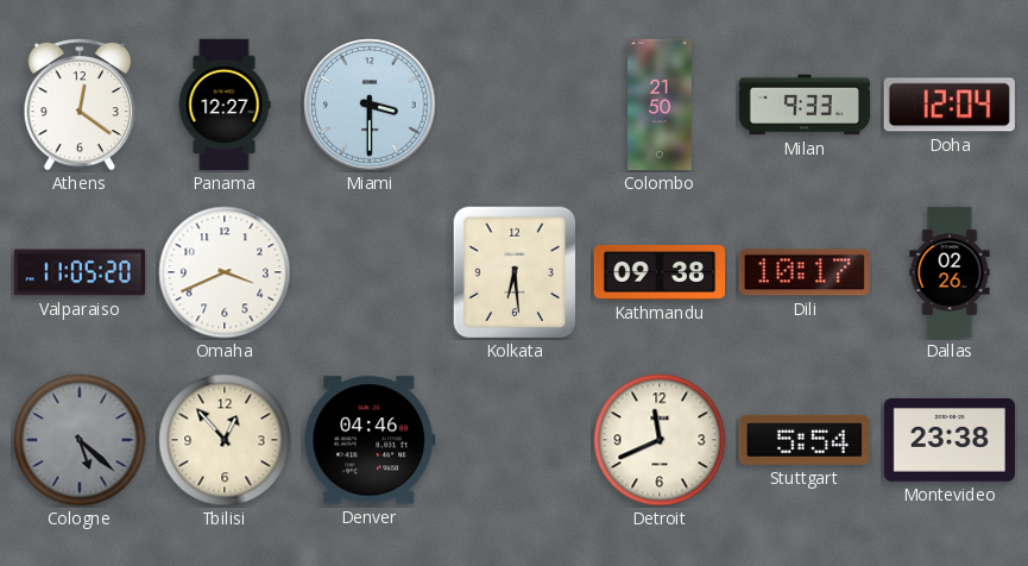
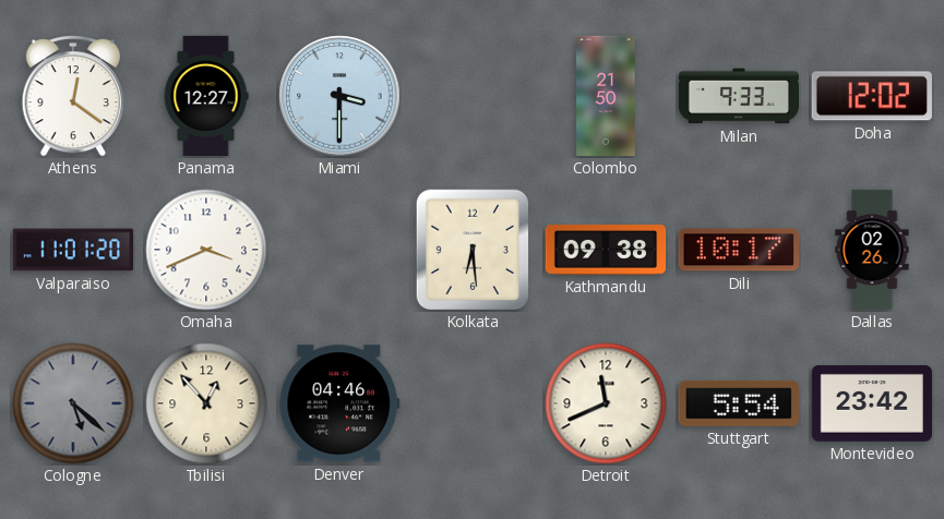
Doha: 12:04 -> 12:02
Valparaiso: 11:05 -> 11:01
Montevideo: 23:38 -> 23:42
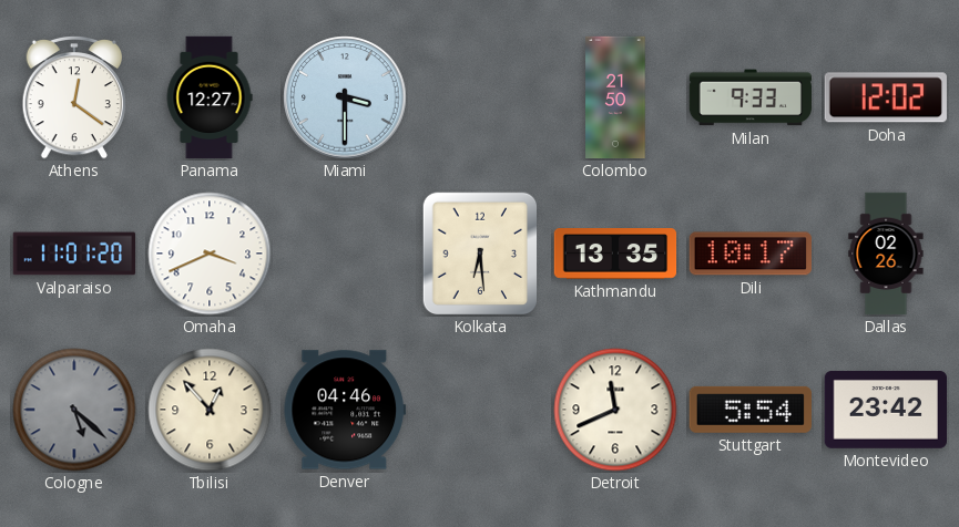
Kathmandu: 09:38 -> 13:35
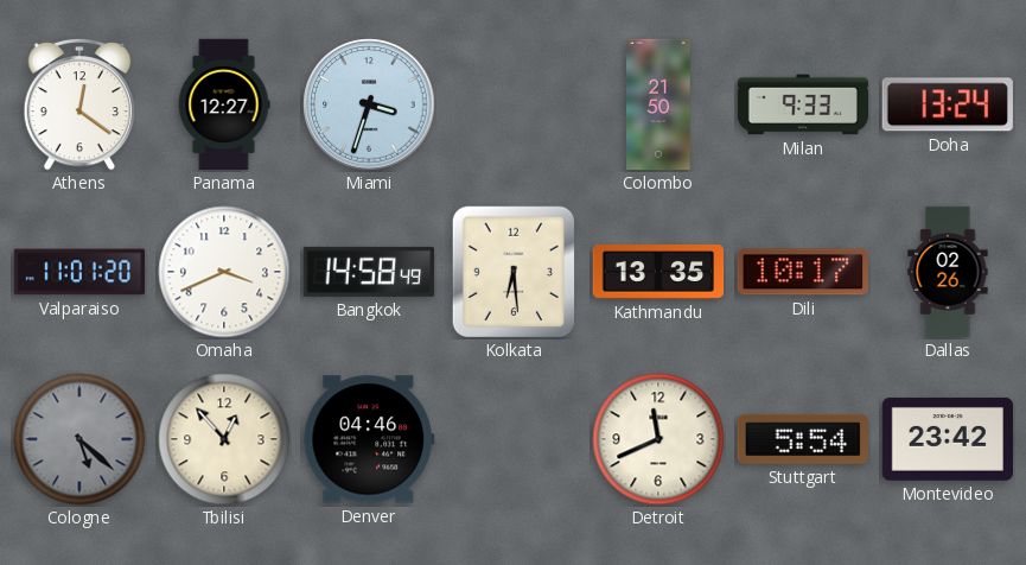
Miami: 3:30 -> 3:33
Doha: 12:02 -> 13:24
Bangkok: none -> 14:58
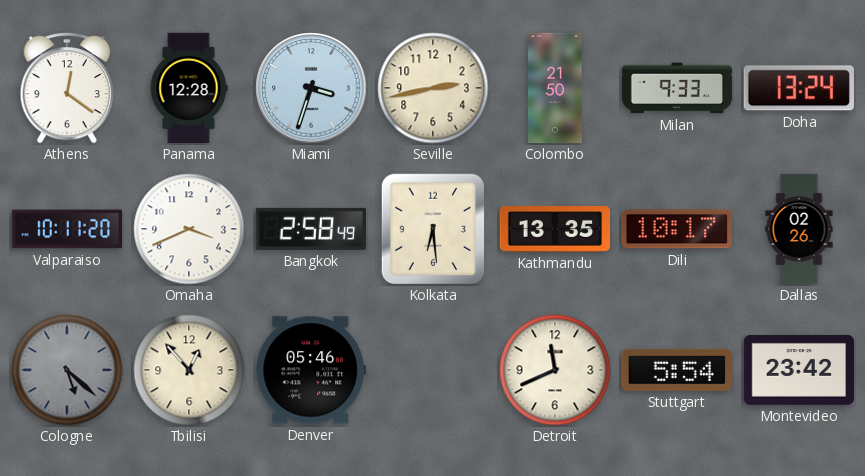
Panama: 12:27 -> 12:28
Seville: none -> 2:43
Valparaiso: 11:01 -> 10:11
Bangkok: 14:58 -> 2:58
Denver: 04:46 -> 05:46
